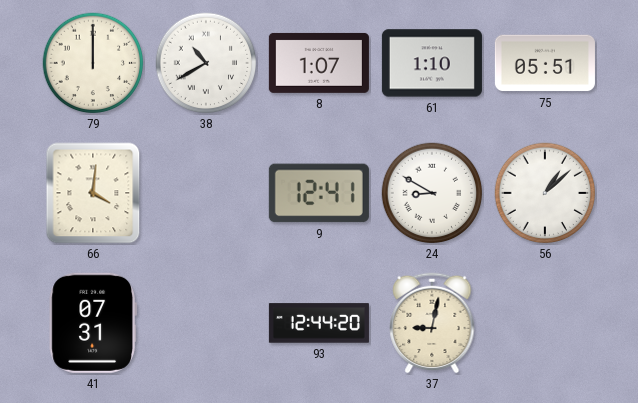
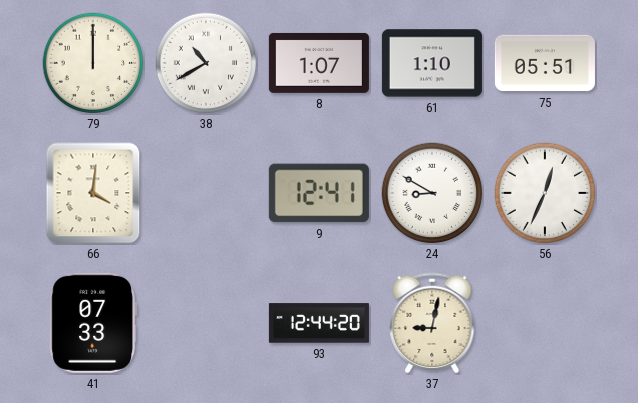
56: 1:08 -> 12:34
41: 07:31 -> 07:33
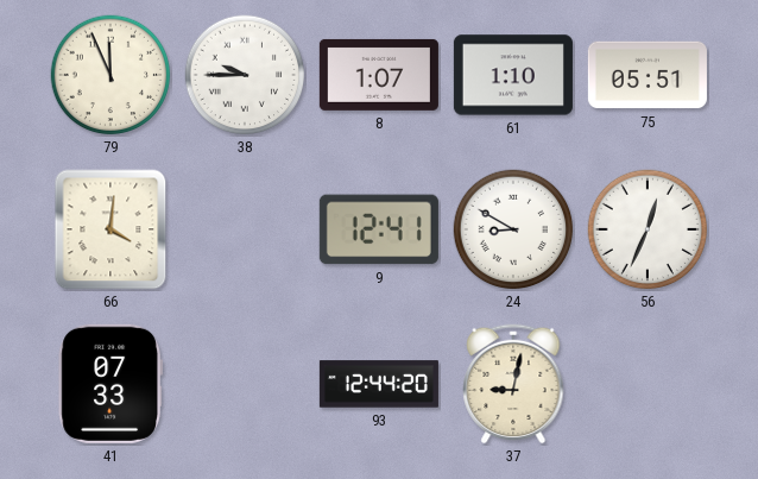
79: 12:00 -> 11:56
38: 10:40 -> 9:45
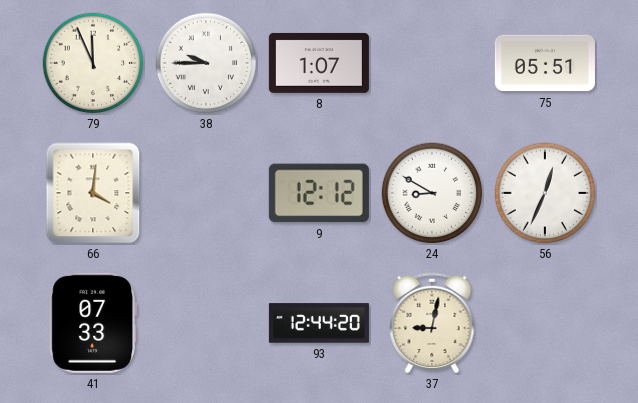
61: 1:10 -> none
9: 12:41 -> 12:12
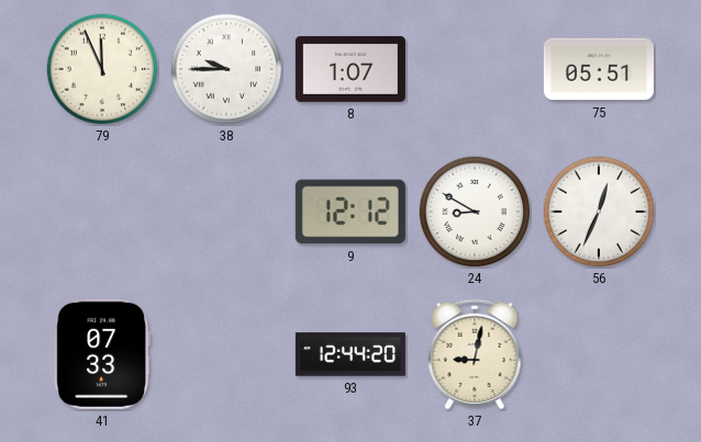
66: 4:01 -> none
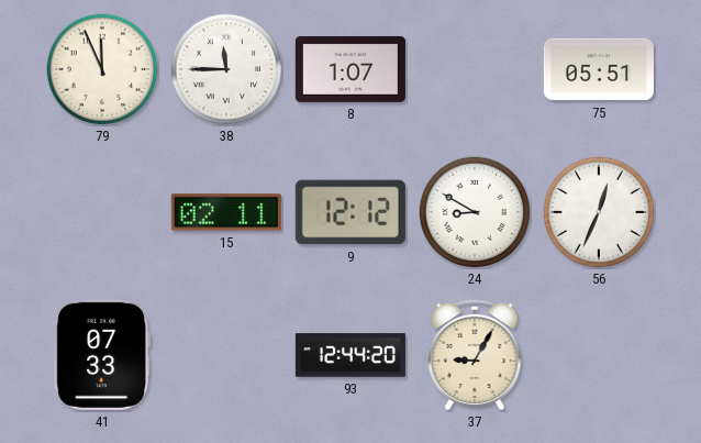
38: 9:45 -> 11:45
15: none -> 02:11
37: 9:02 -> 9:05
